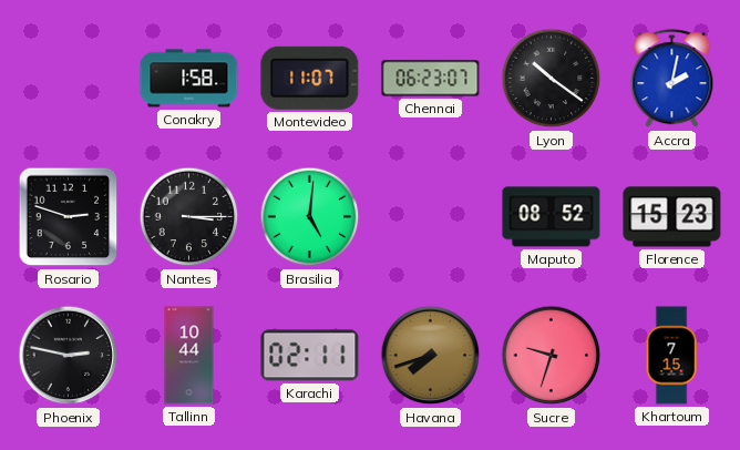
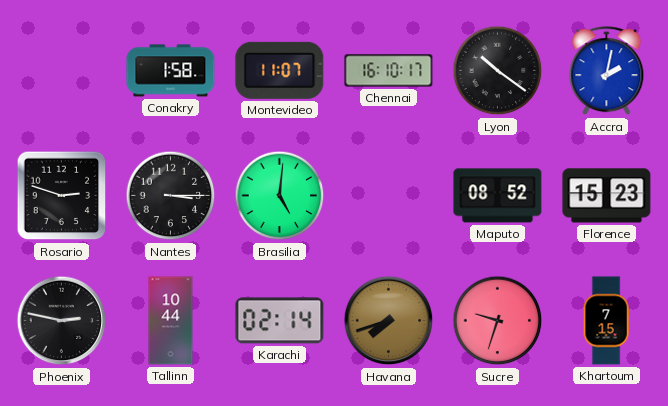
Chennai: 06:23 -> 16:10
Karachi: 02:11 -> 02:14
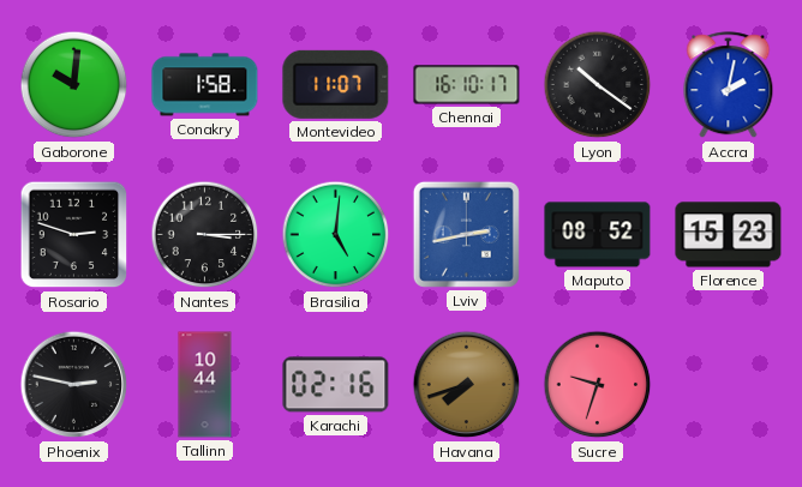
Gaborone: none -> 10:01
Lviv: none -> 2:43
Karachi: 02:14 -> 02:16
Khartoum: 7:15 -> none
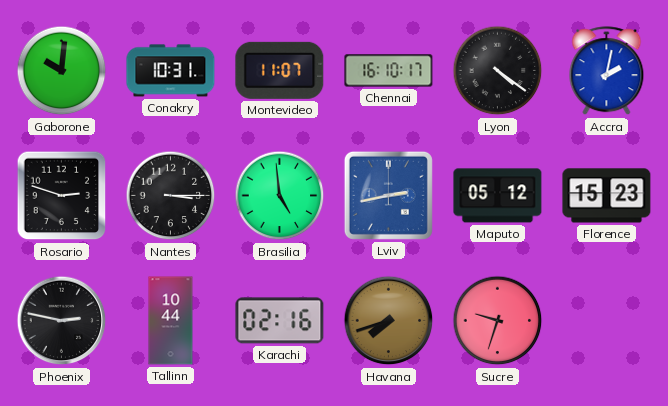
Conakry: 1:58 -> 10:31
Lyon: 10:21 -> 4:21
Brasilia: 5:01 -> 4:59
Maputo: 08:52 -> 05:12
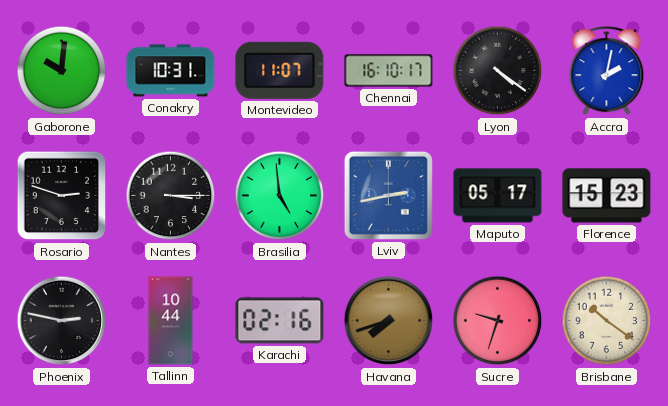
Maputo: 05:12 -> 05:17
Brisbane: none -> 10:21
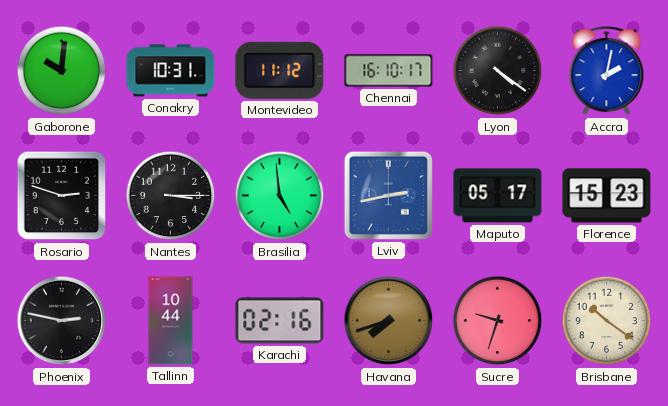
Montevideo: 11:07 -> 11:12
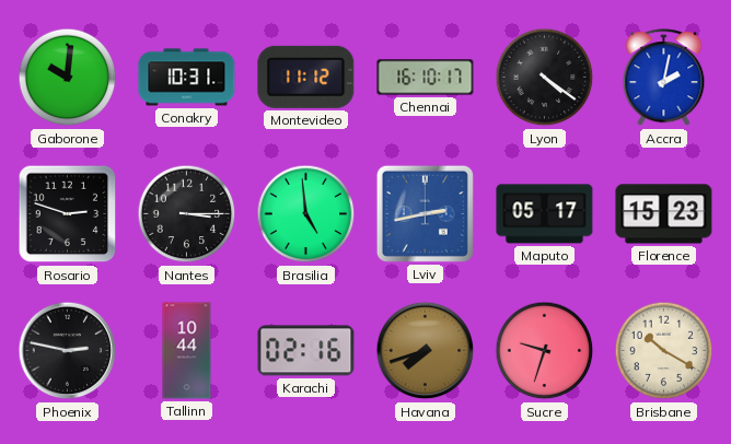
Brisbane: 10:21 -> 10:20
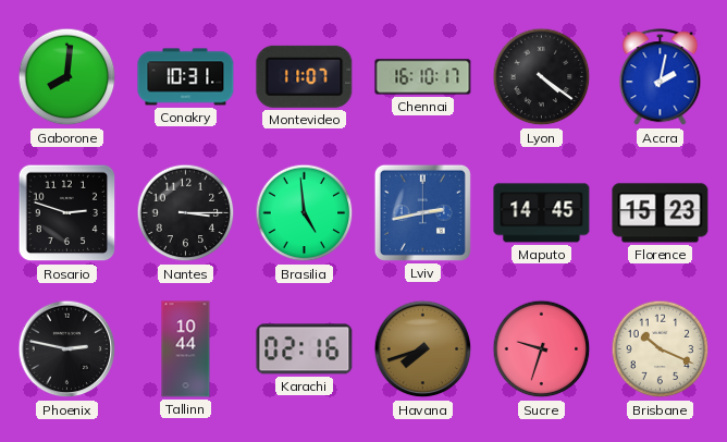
Gaborone: 10:01 -> 8:01
Montevideo: 11:12 -> 11:07
Maputo: 05:17 -> 14:45
Brisbane: 10:20 -> 10:19
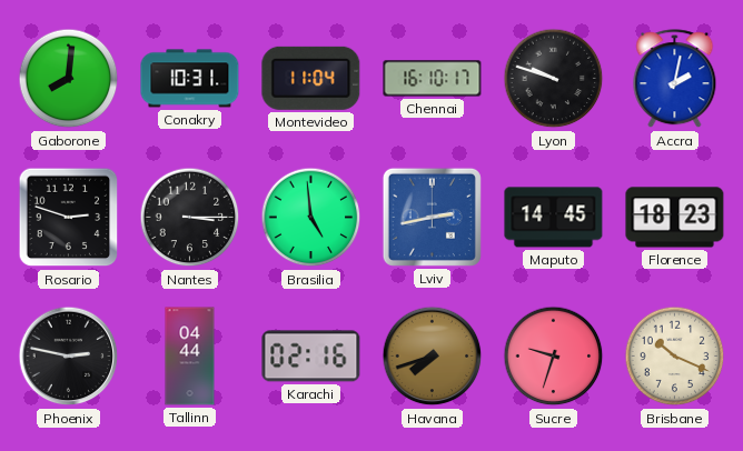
Montevideo: 11:07 -> 11:04
Lyon: 4:21 -> 9:48
Florence: 15:23 -> 18:23
Tallinn: 10:44 -> 04:44
